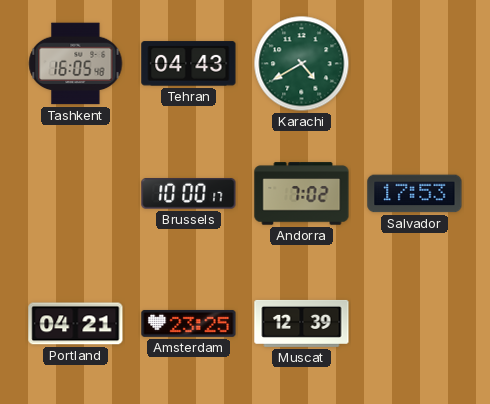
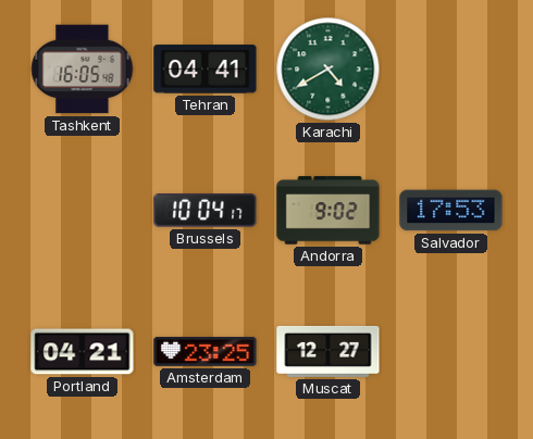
Tehran: 04:43 -> 04:41
Brussels: 10:00 -> 10:04
Andorra: 7:02 -> 9:02
Muscat: 12:39 -> 12:27
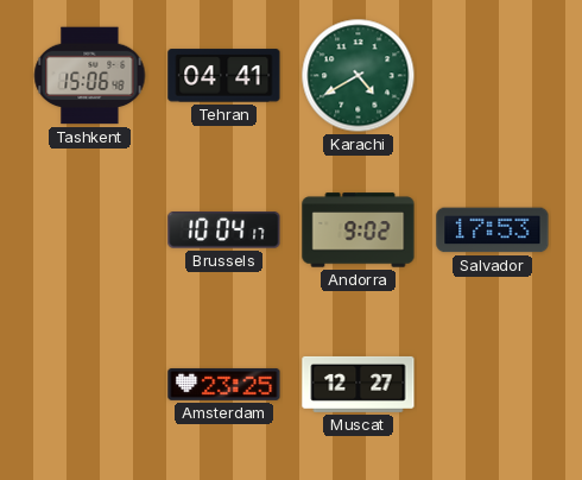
Tashkent: 16:05 -> 15:06
Portland: 04:21 -> none
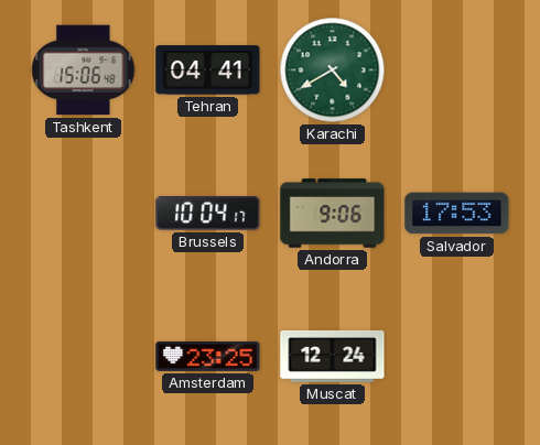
Andorra: 9:02 -> 9:06
Muscat: 12:27 -> 12:24
